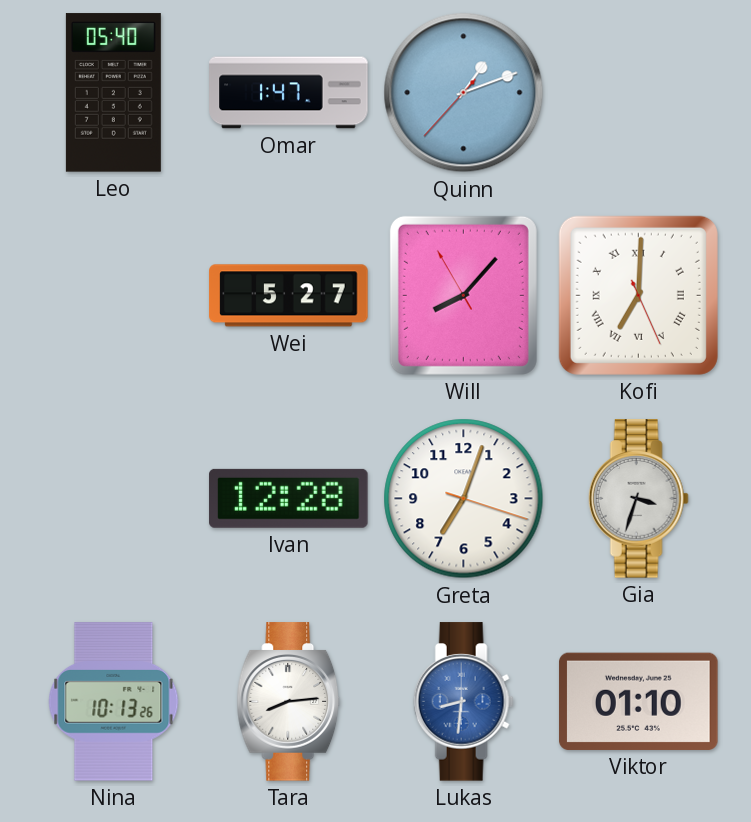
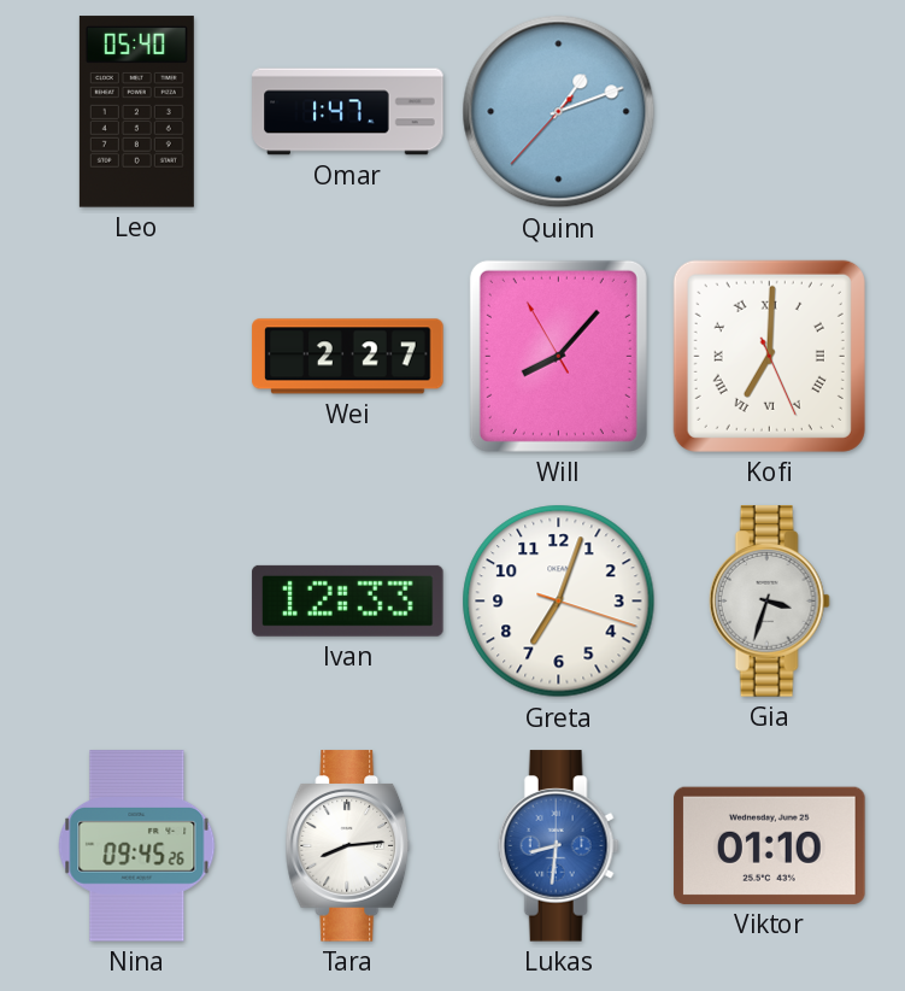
Wei: 5:27 -> 2:27
Ivan: 12:28 -> 12:33
Nina: 10:13 -> 09:45
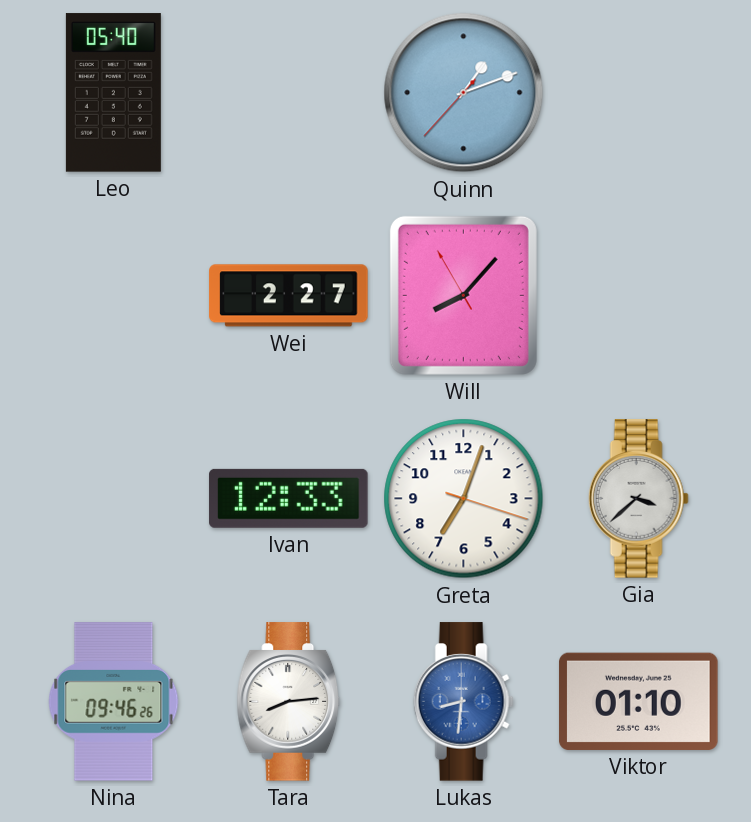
Omar: 1:47 -> none
Kofi: 7:00 -> none
Gia: 3:33 -> 3:38
Nina: 09:45 -> 09:46
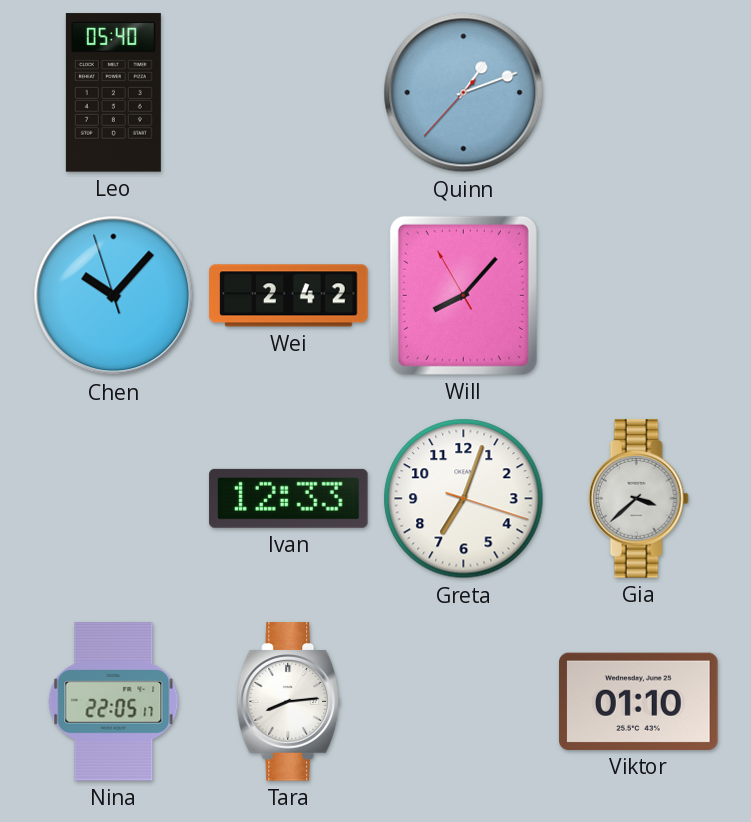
Chen: none -> 10:06
Wei: 2:27 -> 2:42
Nina: 09:46 -> 22:05
Lukas: 8:31 -> none
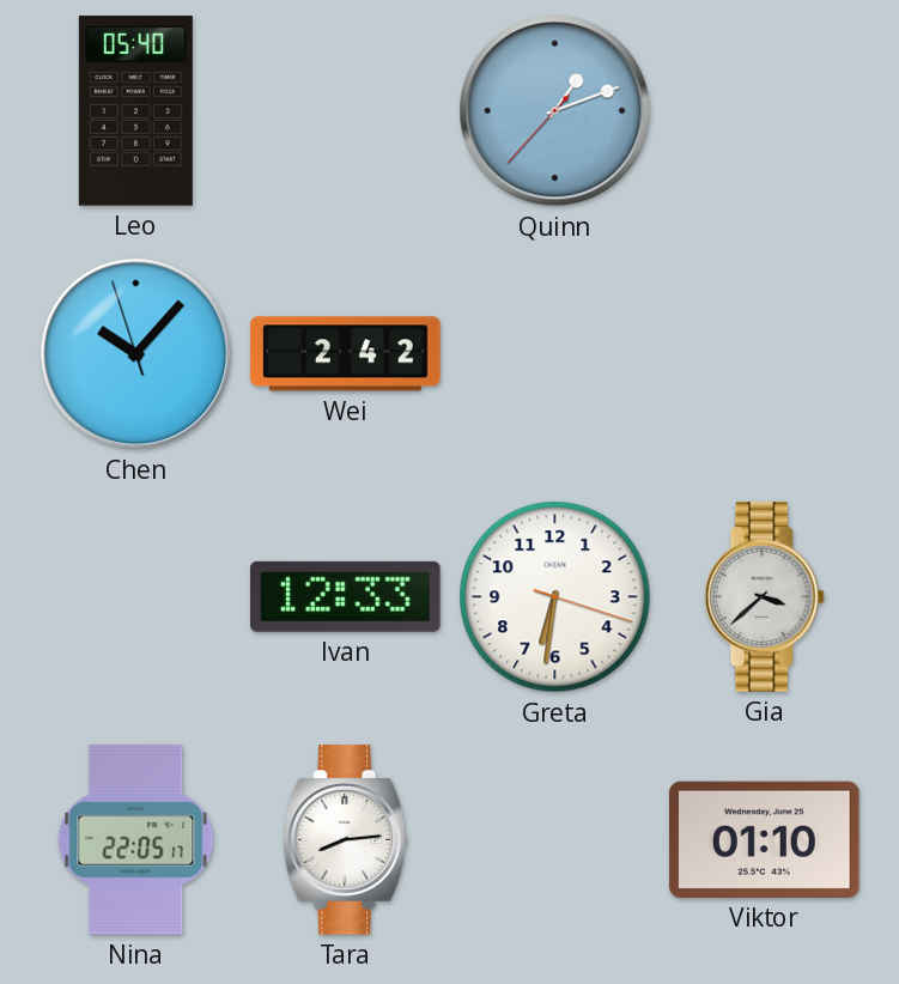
Will: 8:06 -> none
Greta: 7:03 -> 6:31
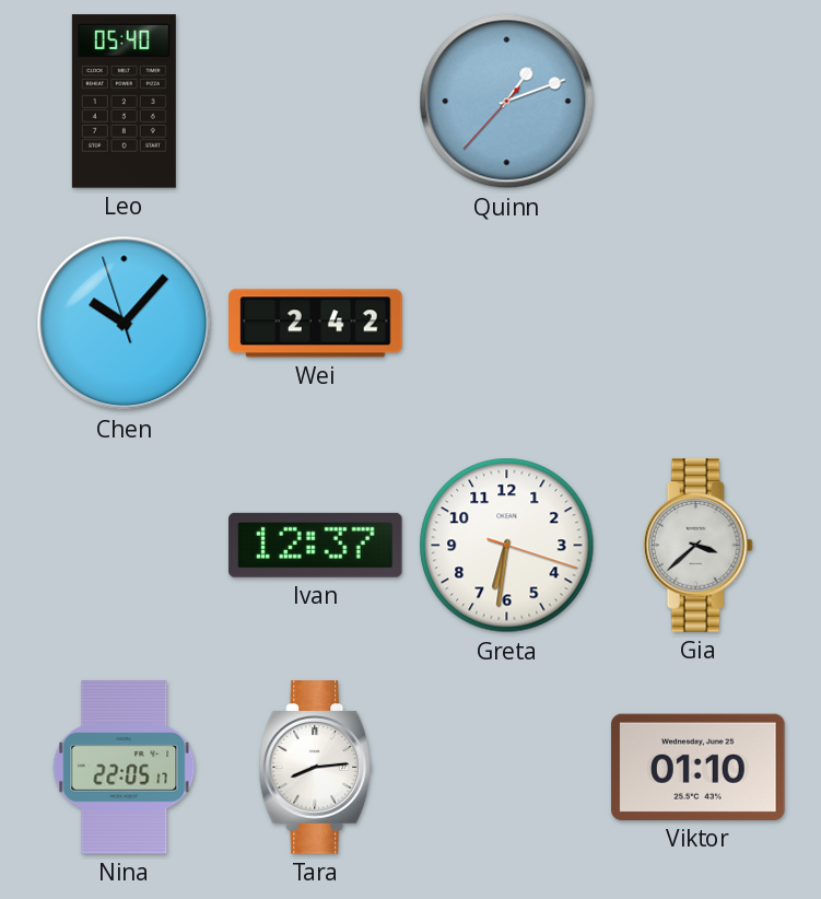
Ivan: 12:33 -> 12:37
